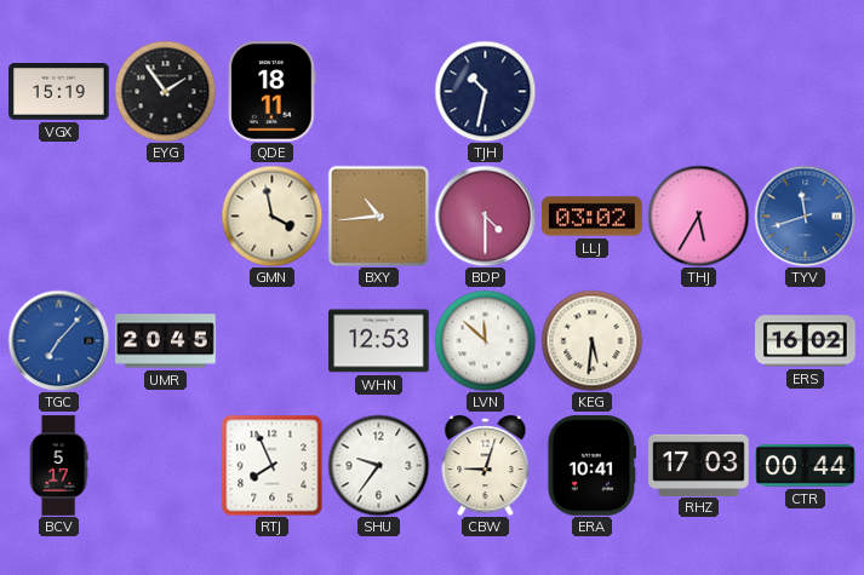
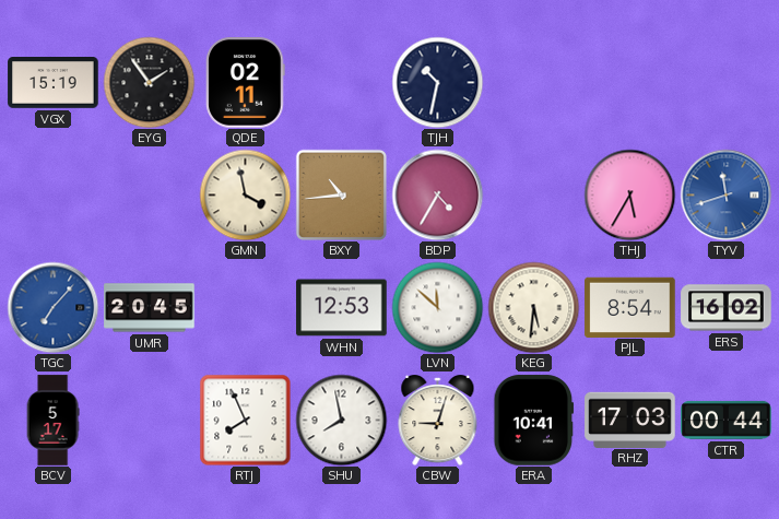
QDE: 18:11 -> 02:11
BDP: 4:30 -> 4:35
LLJ: 03:02 -> none
PJL: none -> 8:54
SHU: 9:36 -> 7:58
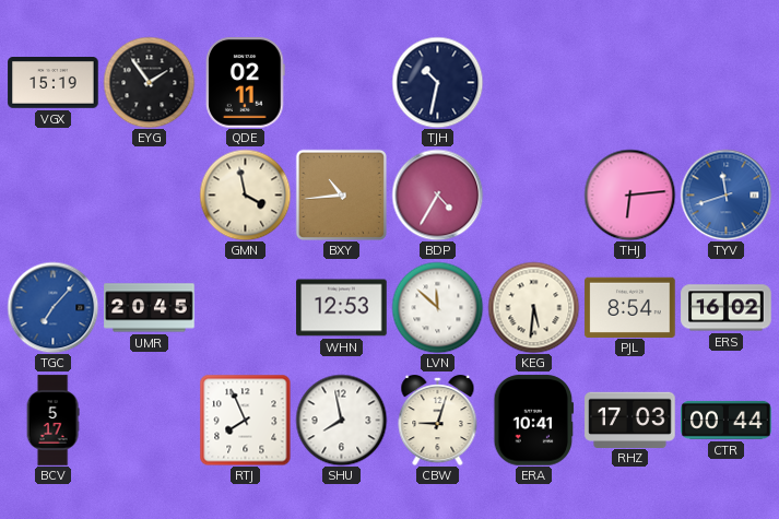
THJ: 5:35 -> 6:14
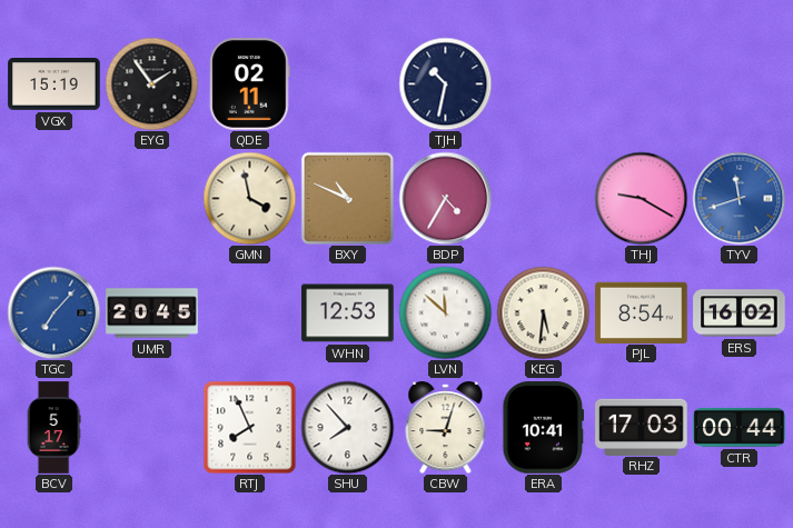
BXY: 10:44 -> 10:49
THJ: 6:14 -> 9:20
SHU: 7:58 -> 7:53
